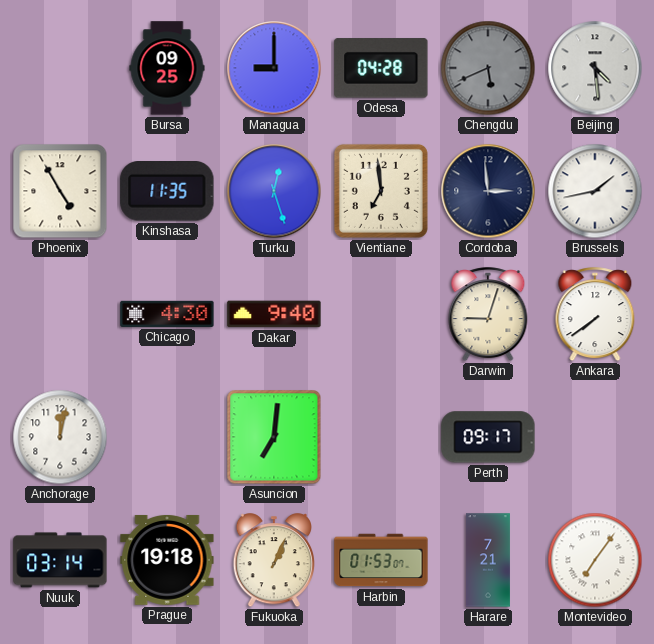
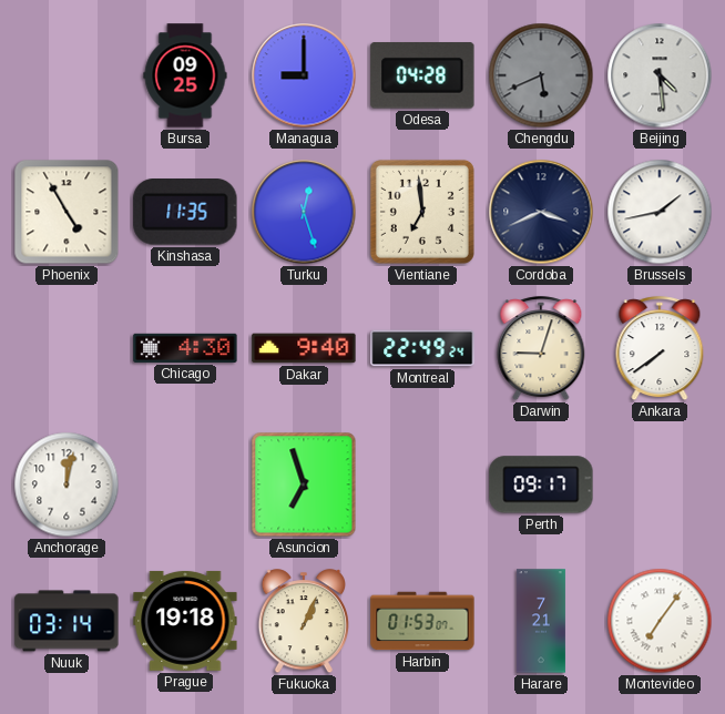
Cordoba: 2:59 -> 3:41
Montreal: none -> 22:49
Asuncion: 7:01 -> 6:57
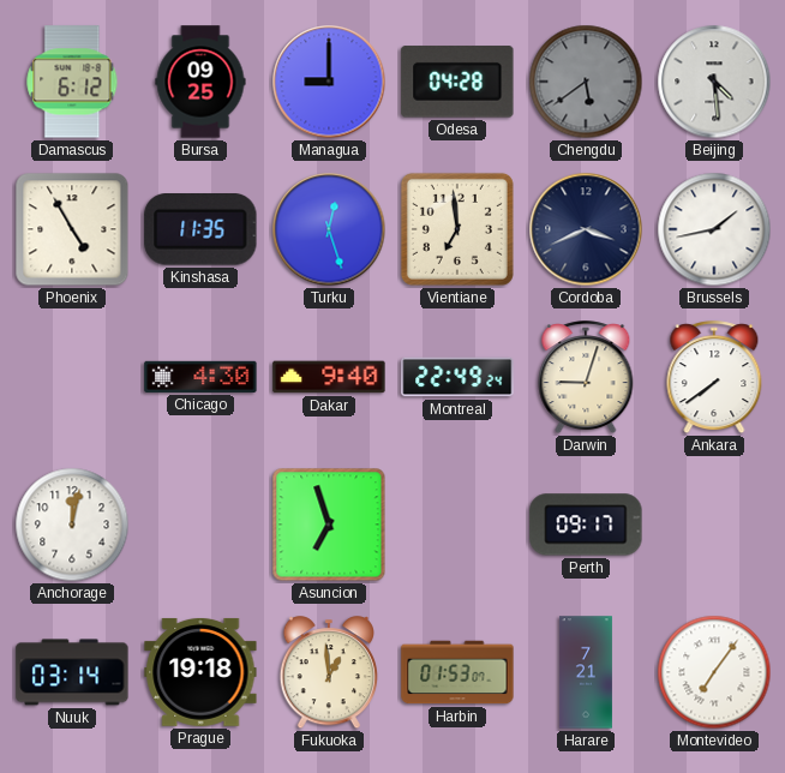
Damascus: none -> 6:12
Chengdu: 5:41 -> 5:39
Fukuoka: 1:04 -> 12:59
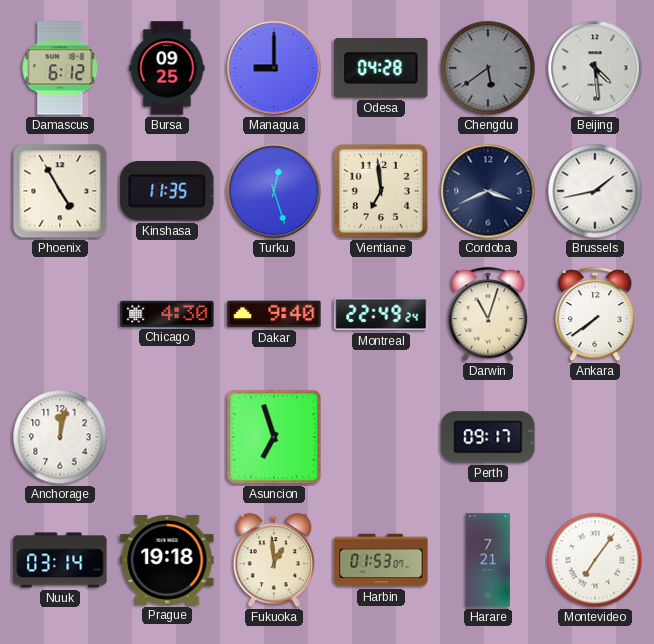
Darwin: 9:03 -> 11:03
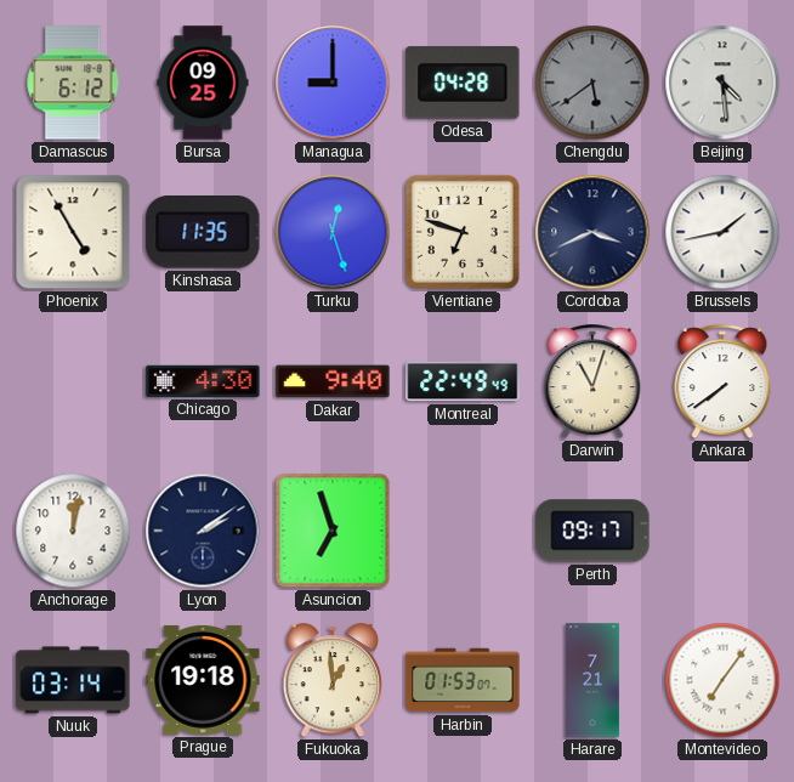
Vientiane: 6:59 -> 6:48
Montreal: 22:49:24 -> 22:49:49
Lyon: none -> 2:09
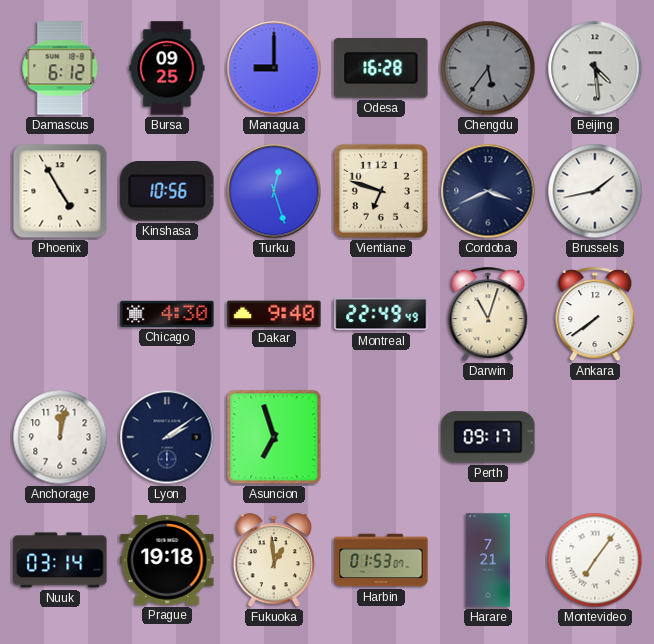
Odesa: 04:28 -> 16:28
Chengdu: 5:39 -> 5:36
Kinshasa: 11:35 -> 10:56
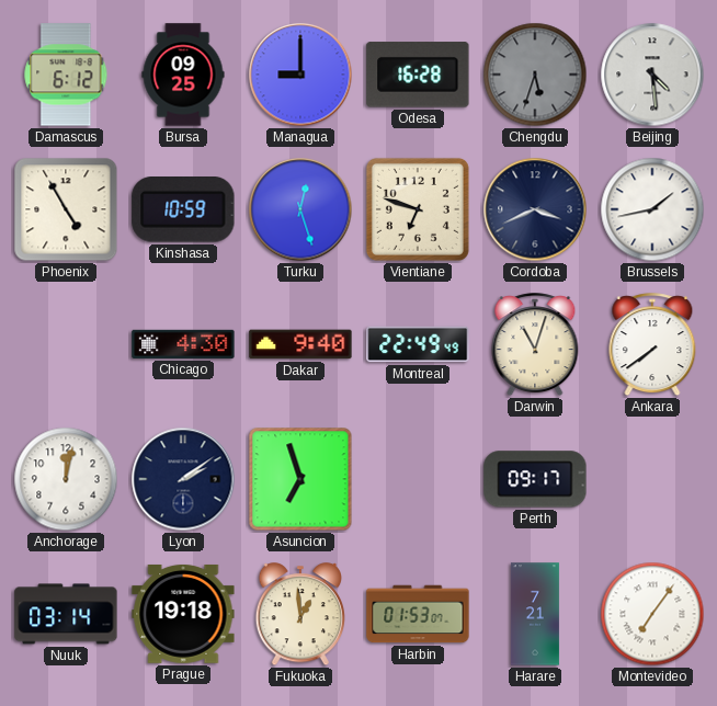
Chengdu: 5:36 -> 5:33
Kinshasa: 10:56 -> 10:59
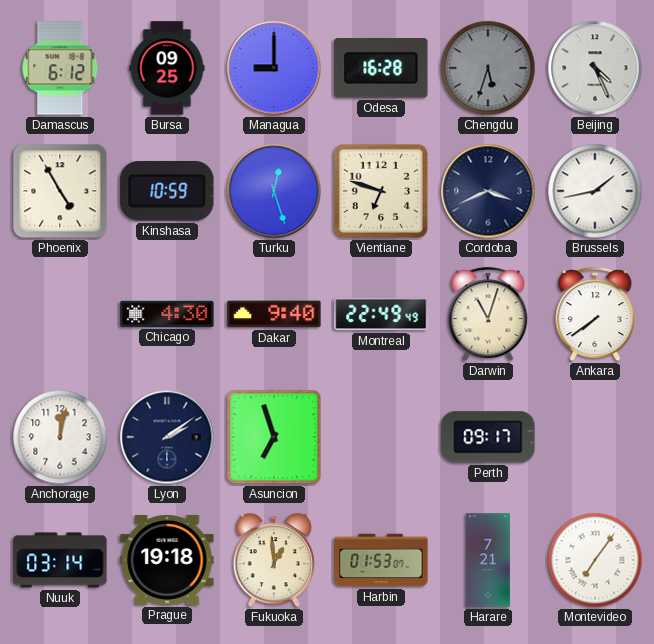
Beijing: 4:29 -> 4:26
